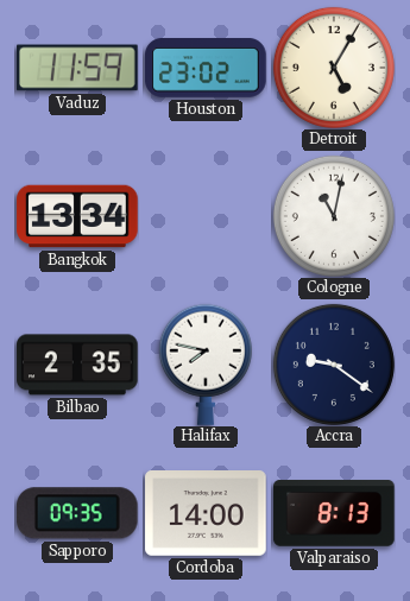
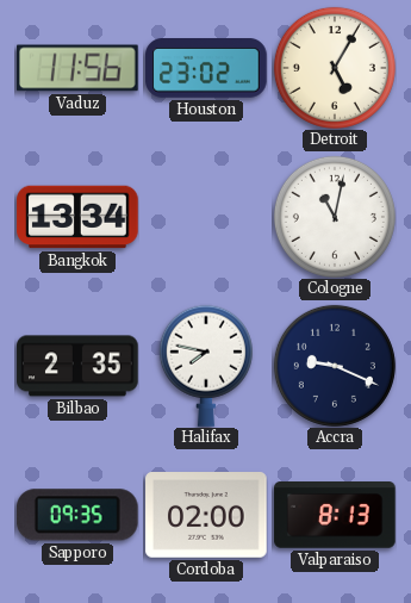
Vaduz: 11:59 -> 11:56
Accra: 9:21 -> 9:19
Cordoba: 14:00 -> 02:00
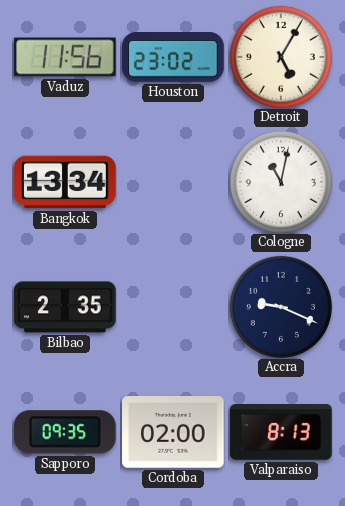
Halifax: 7:47 -> none
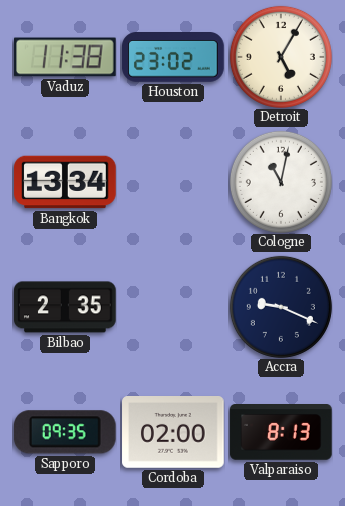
Vaduz: 11:56 -> 11:38
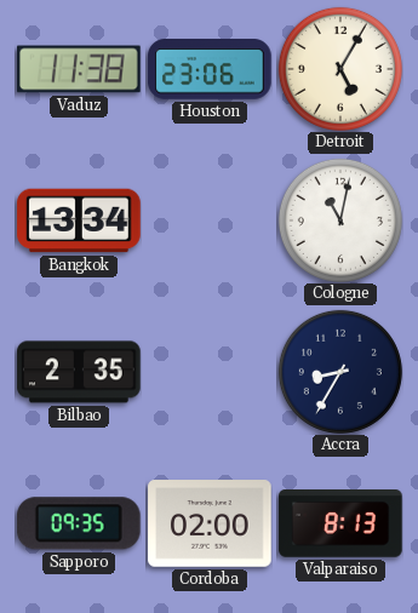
Houston: 23:02 -> 23:06
Accra: 9:19 -> 8:35
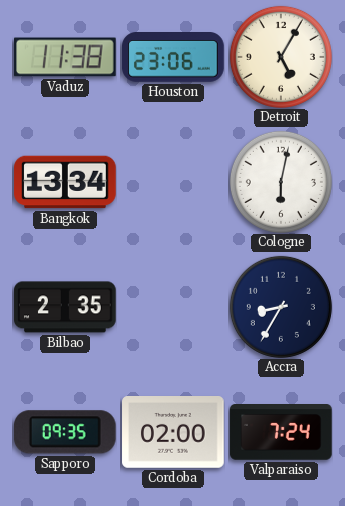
Cologne: 11:02 -> 6:02
Valparaiso: 8:13 -> 7:24
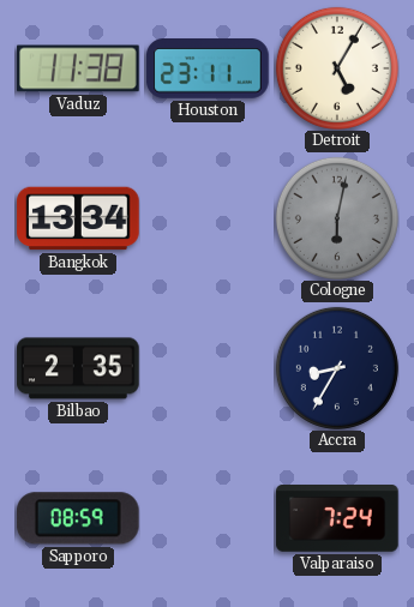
Houston: 23:06 -> 23:11
Cologne dial: white -> grey
Sapporo: 09:35 -> 08:59
Cordoba: 02:00 -> none
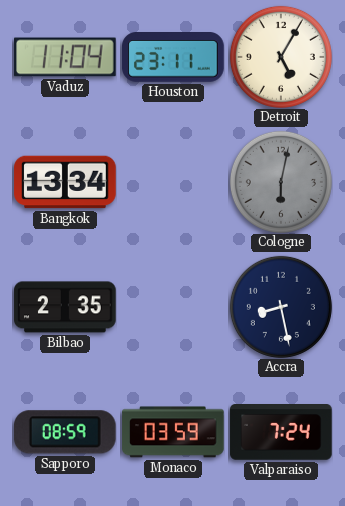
Vaduz: 11:38 -> 11:04
Accra: 8:35 -> 8:28
Monaco: none -> 03:59
